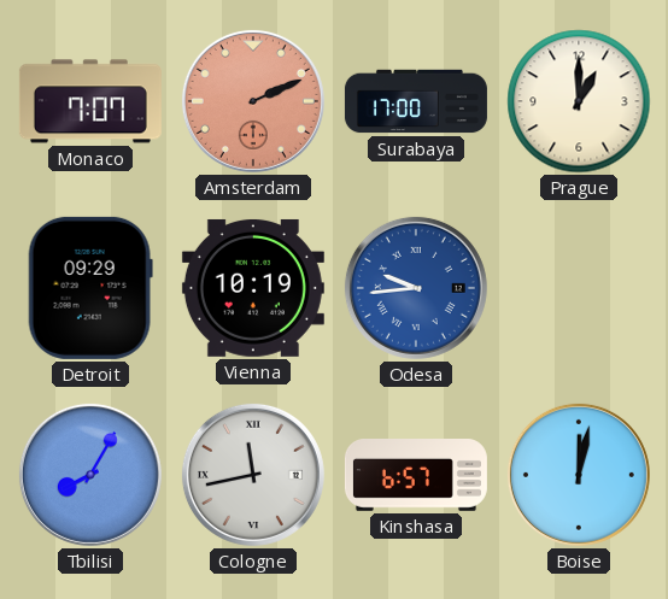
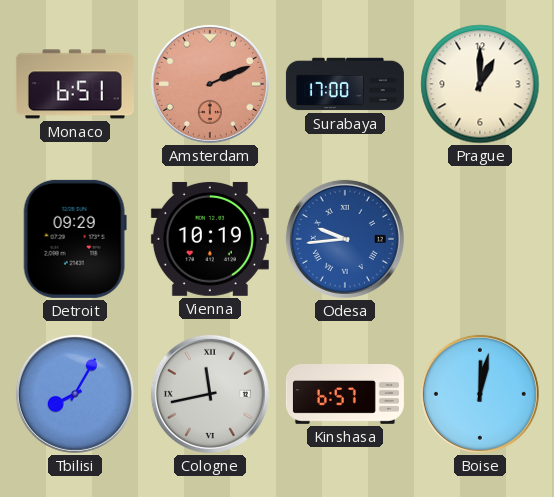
Monaco: 7:07 -> 6:51
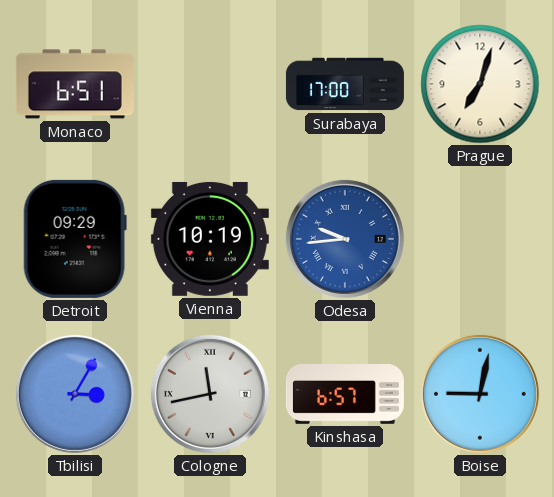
Amsterdam: 2:11 -> none
Prague: 1:00 -> 7:03
Tbilisi: 8:05 -> 3:05
Boise: 12:02 -> 9:02
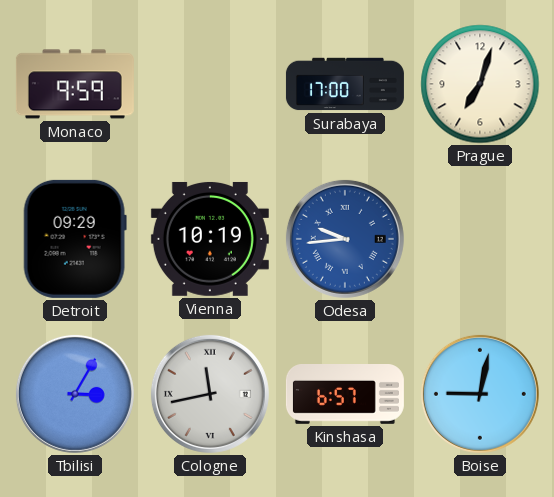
Monaco: 6:51 -> 9:59
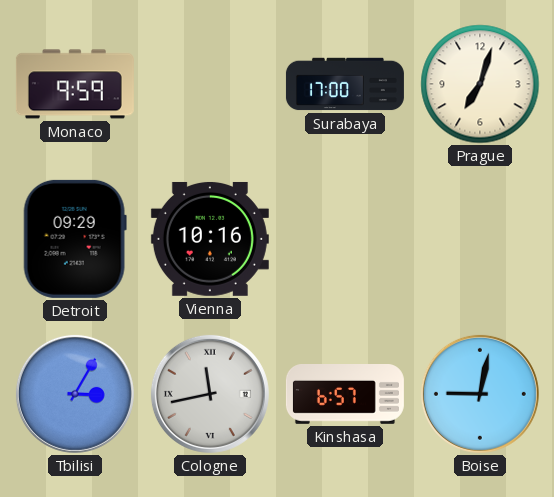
Vienna: 10:19 -> 10:16
Odesa: 9:44 -> none
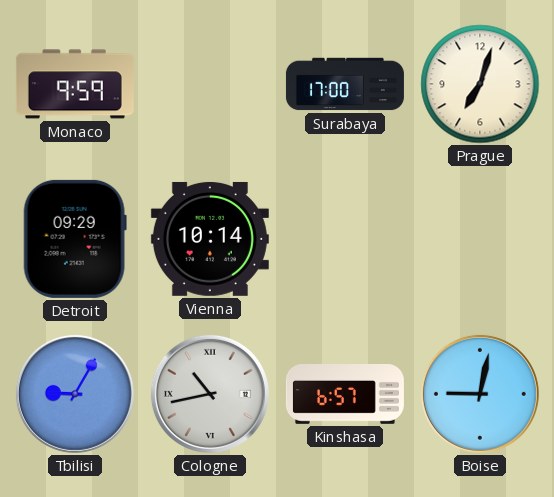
Vienna: 10:16 -> 10:14
Tbilisi: 3:05 -> 9:05
Cologne: 11:43 -> 10:43
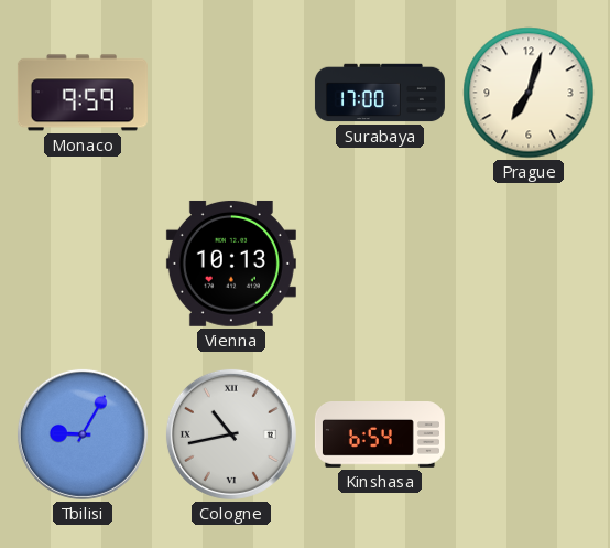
Detroit: 09:29 -> none
Vienna: 10:14 -> 10:13
Kinshasa: 6:57 -> 6:54
Boise: 9:02 -> none
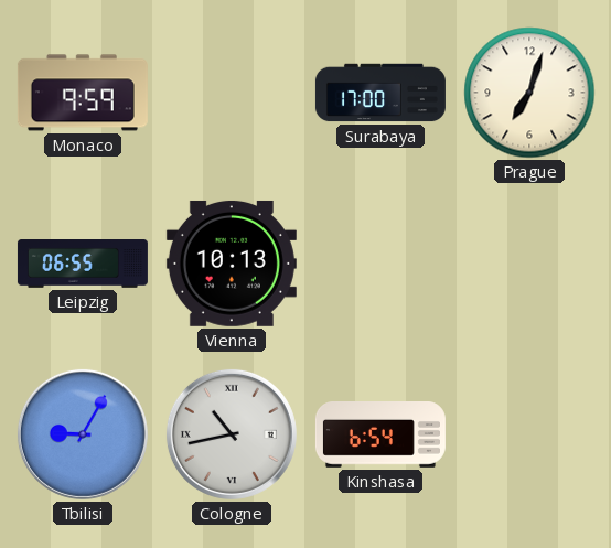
Leipzig: none -> 06:55
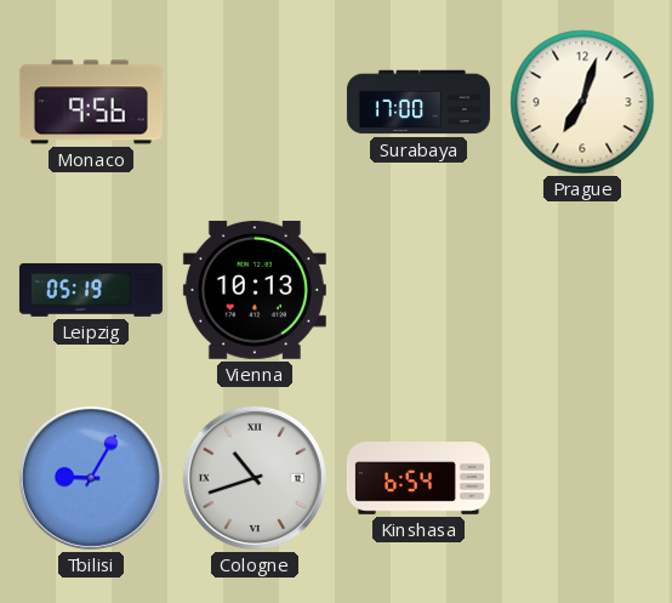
Monaco: 9:59 -> 9:56
Leipzig: 06:55 -> 05:19
Cologne: 10:43 -> 10:42
